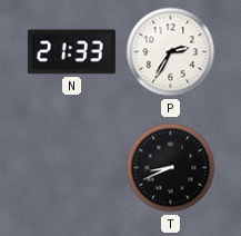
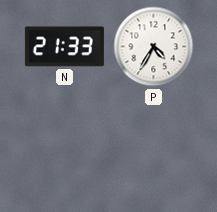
P: 2:35 -> 4:35
T: 8:41 -> none
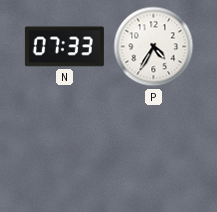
N: 21:33 -> 07:33
